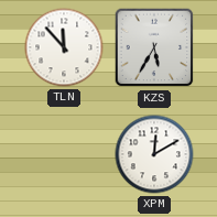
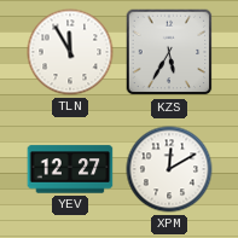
TLN: 11:53 -> 11:55
YEV: none -> 12:27
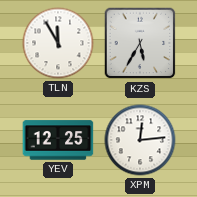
YEV: 12:27 -> 12:25
XPM: 12:10 -> 12:14
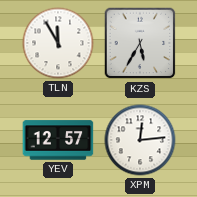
YEV: 12:25 -> 12:57
